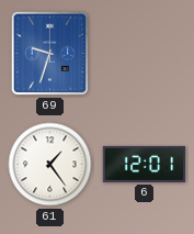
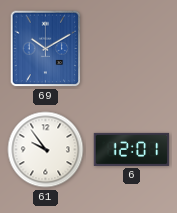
69: 9:33 -> 10:10
61: 1:24 -> 9:54
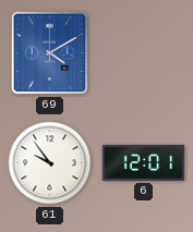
69: 10:10 -> 4:10
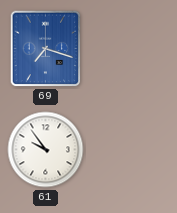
69: 4:10 -> 7:18
6: 12:01 -> none
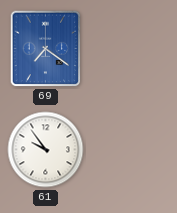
69: 7:18 -> 7:21
